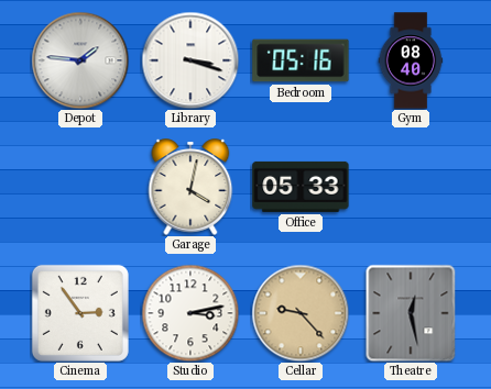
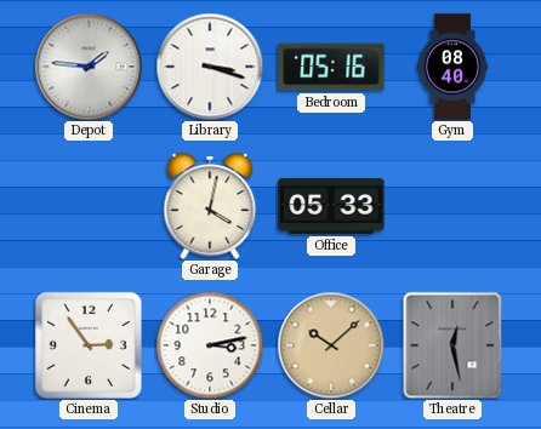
Cellar: 9:23 -> 10:08
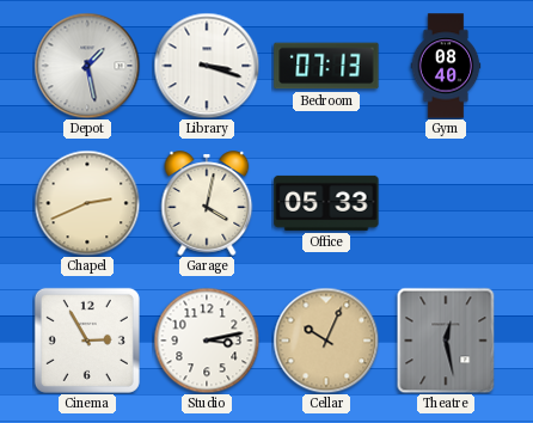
Depot: 1:46 -> 1:28
Bedroom: 05:16 -> 07:13
Chapel: none -> 2:41
Cinema: 2:54 -> 2:55
Cellar: 10:08 -> 10:04
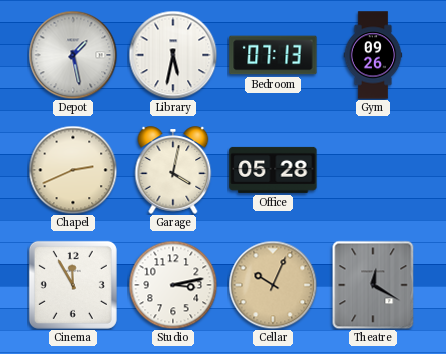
Library: 3:18 -> 5:32
Gym: 08:40 -> 09:26
Office: 05:33 -> 05:28
Cinema: 2:55 -> 11:55
Theatre: 12:28 -> 12:20
